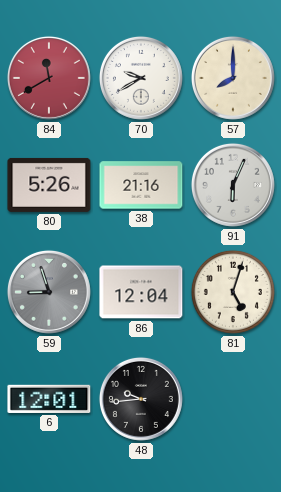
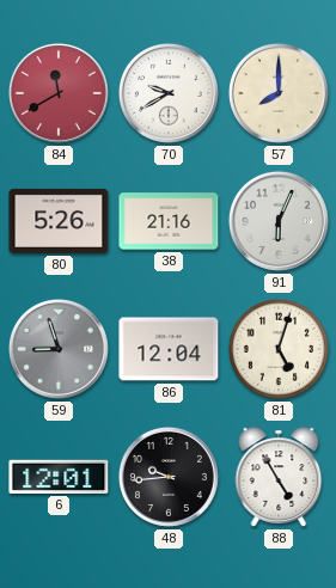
88: none -> 4:55
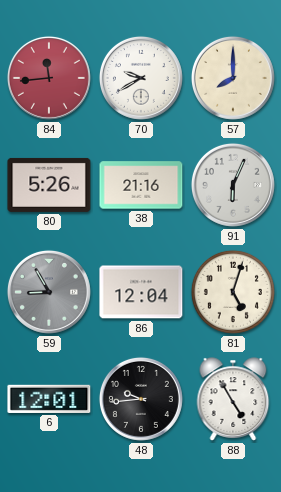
84: 11:40 -> 11:44
59: 8:57 -> 8:55
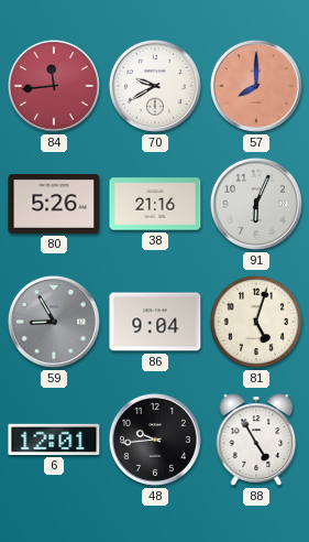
57 dial: cream -> salmon
86: 12:04 -> 9:04
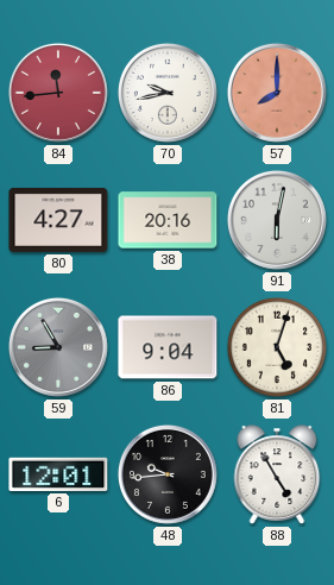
70: 9:40 -> 9:43
80: 5:26 -> 4:27
38: 21:16 -> 20:16
91: 6:04 -> 6:02
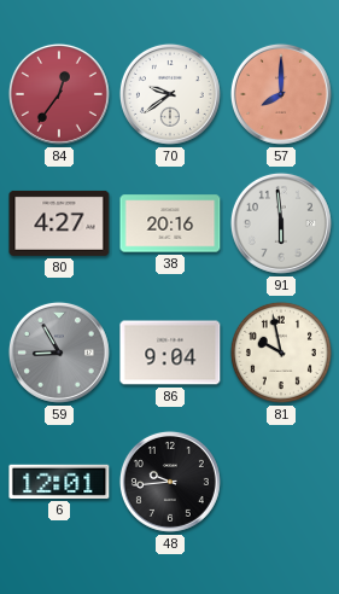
84: 11:44 -> 12:36
70: 9:43 -> 9:39
91: 6:02 -> 5:59
81: 5:03 -> 9:58
88: 4:55 -> none
